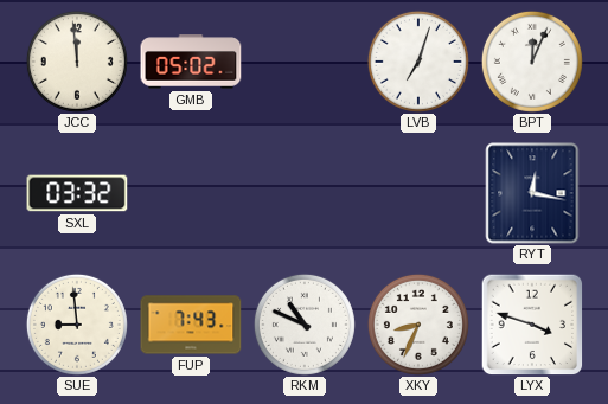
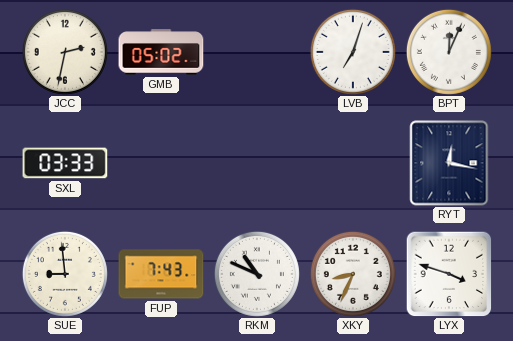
JCC: 11:59 -> 2:32
SXL: 03:32 -> 03:33
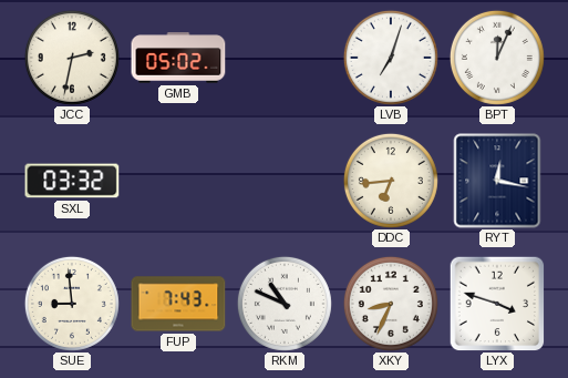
SXL: 03:33 -> 03:32
DDC: none -> 6:44
